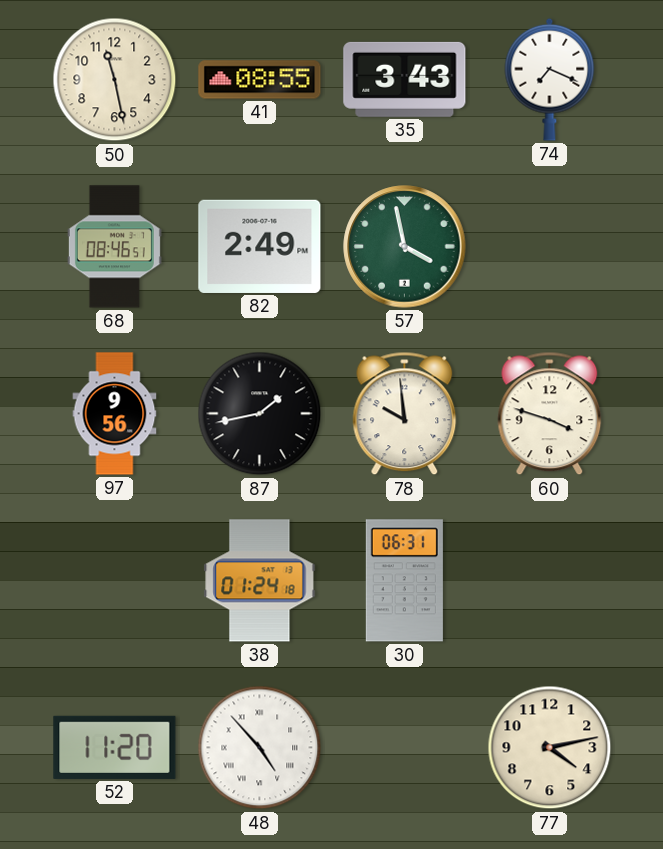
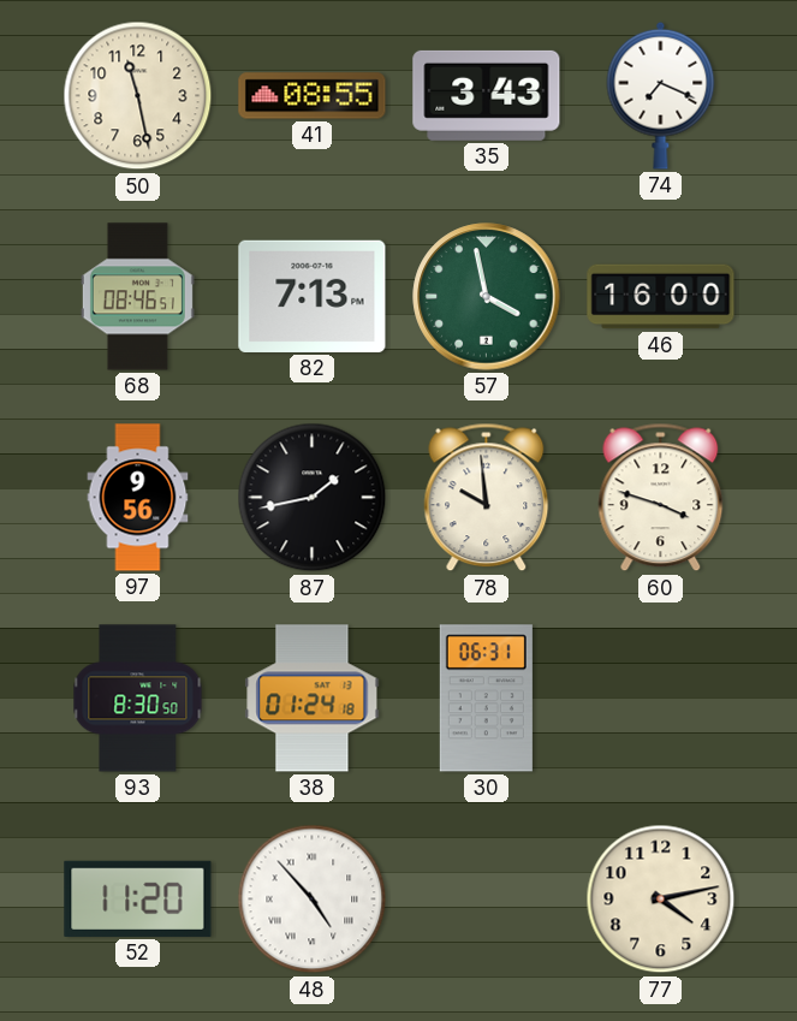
82: 2:49 -> 7:13
46: none -> 16:00
93: none -> 8:30
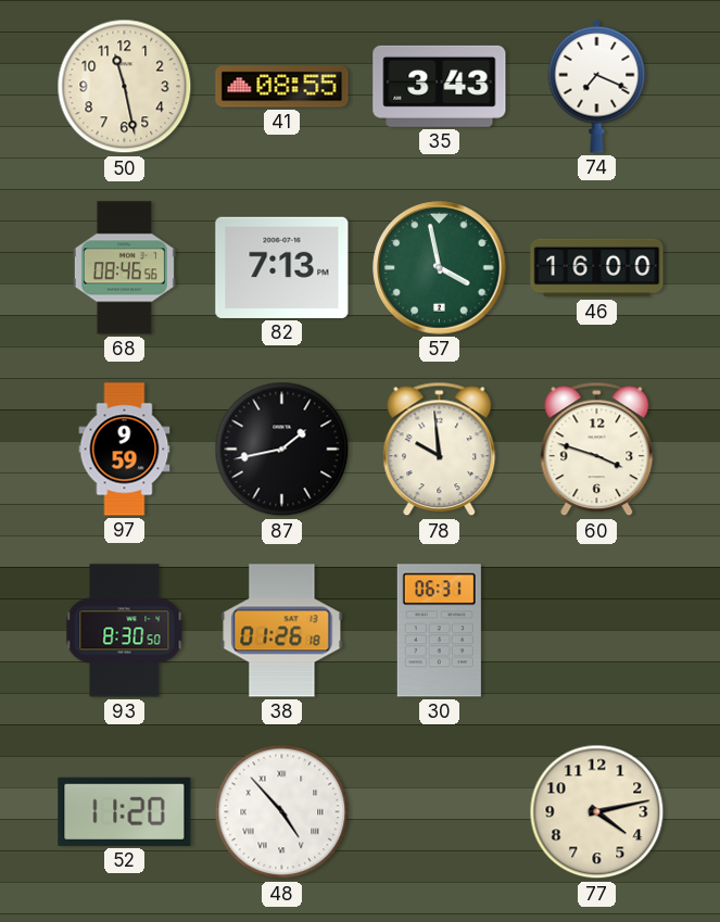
68: 08:46:51 -> 08:46:56
97: 9:56 -> 9:59
38: 01:24 -> 01:26
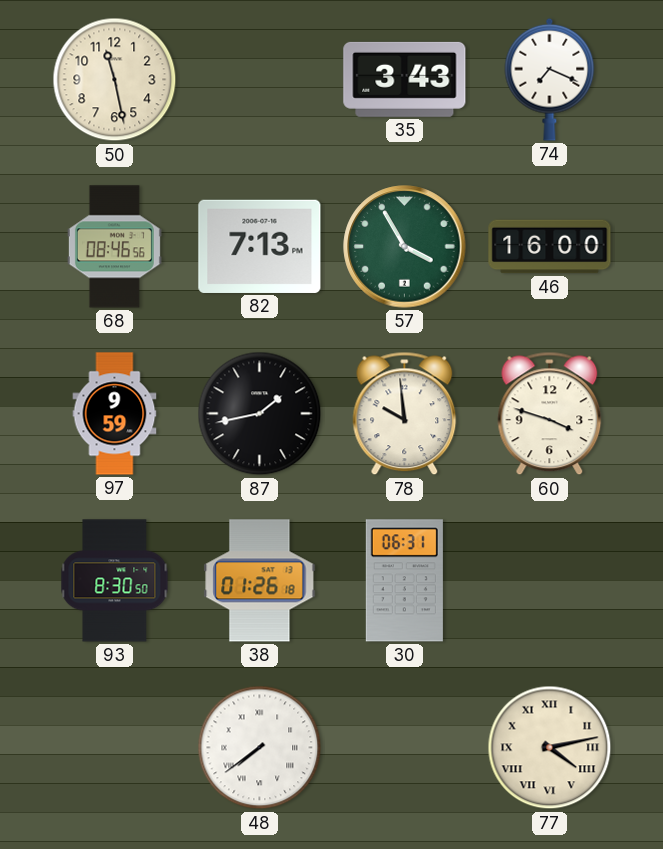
41: 08:55 -> none
57: 3:58 -> 3:55
52: 11:20 -> none
48: 4:53 -> 7:39
77 numerals: Arabic -> Roman
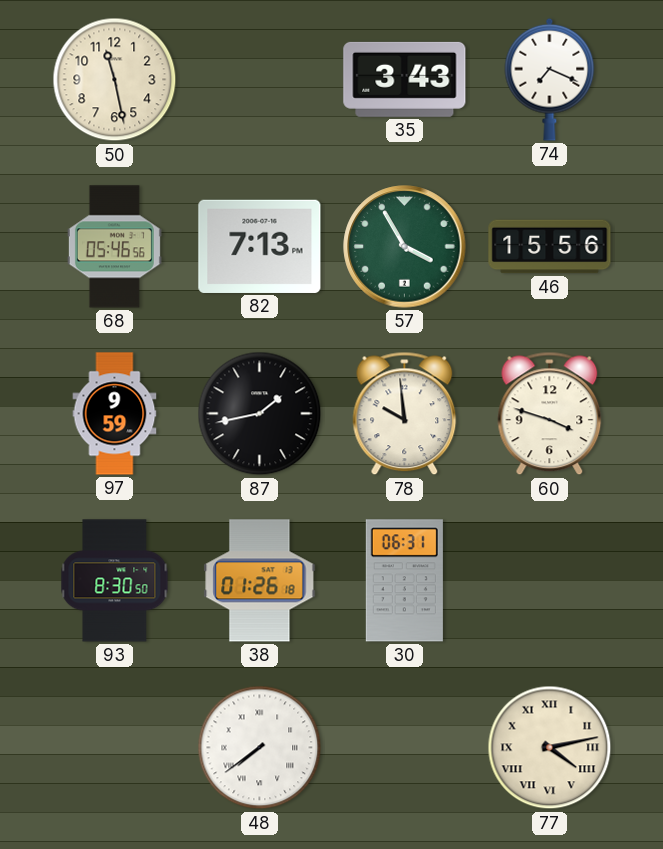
68: 08:46 -> 05:46
46: 16:00 -> 15:56
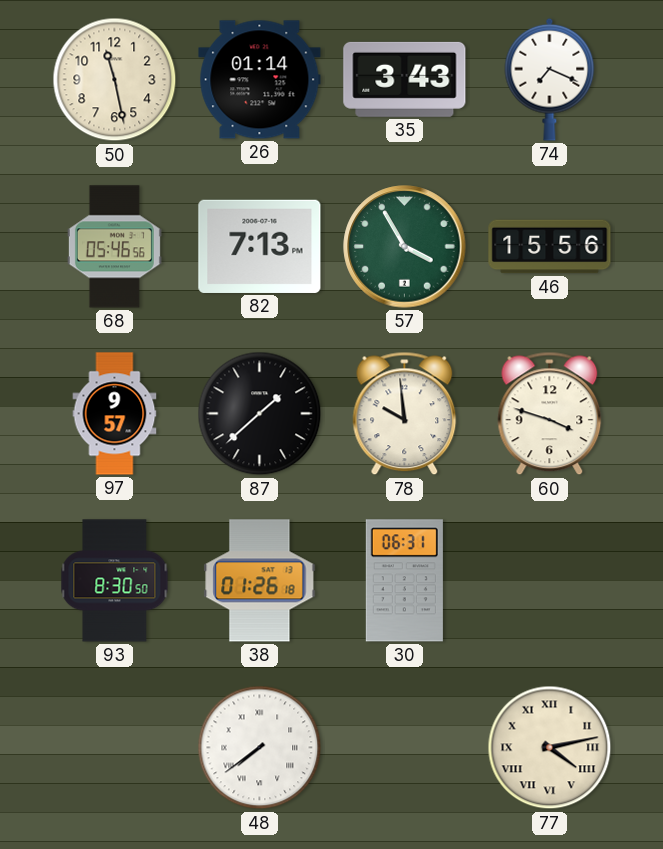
26: none -> 01:14
97: 9:59 -> 9:57
87: 1:43 -> 1:38
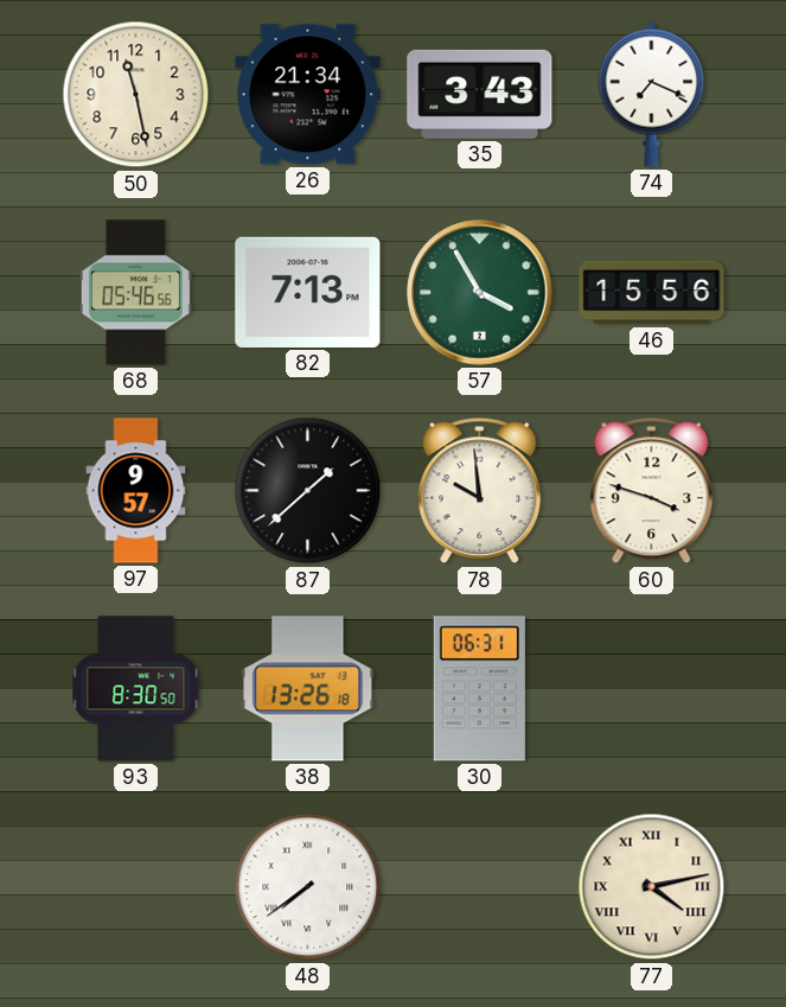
26: 01:14 -> 21:34
38: 01:26 -> 13:26
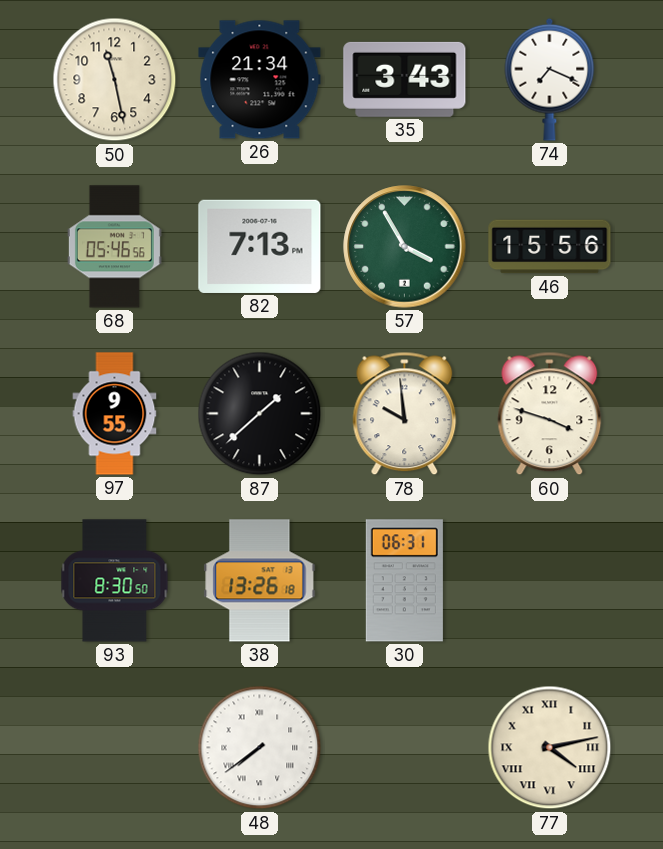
97: 9:57 -> 9:55
